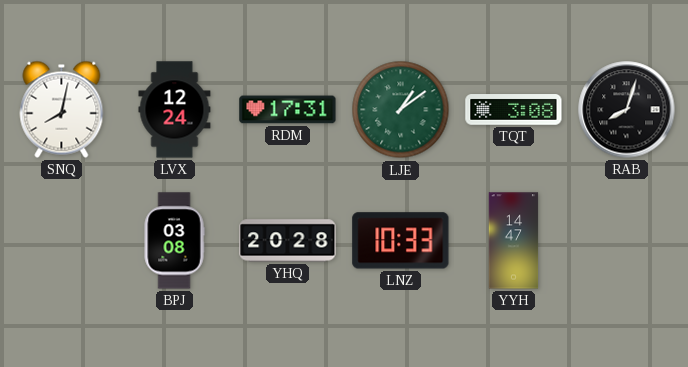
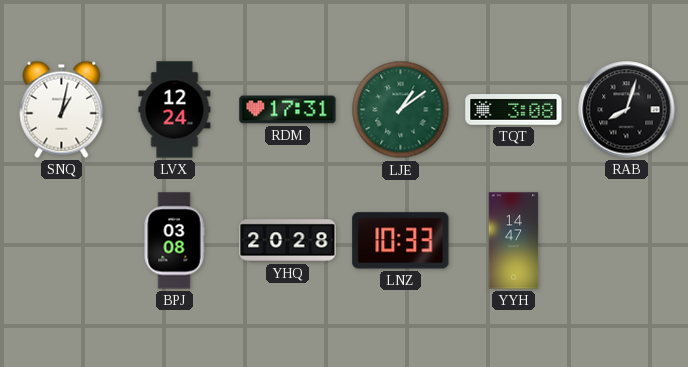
SNQ: 8:02 -> 1:02
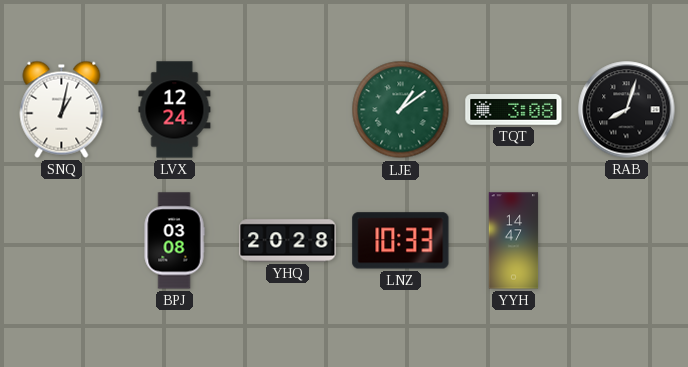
RDM: 17:31 -> none
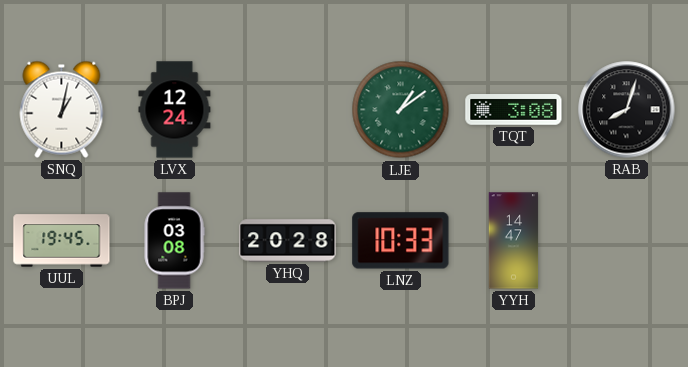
UUL: none -> 19:45
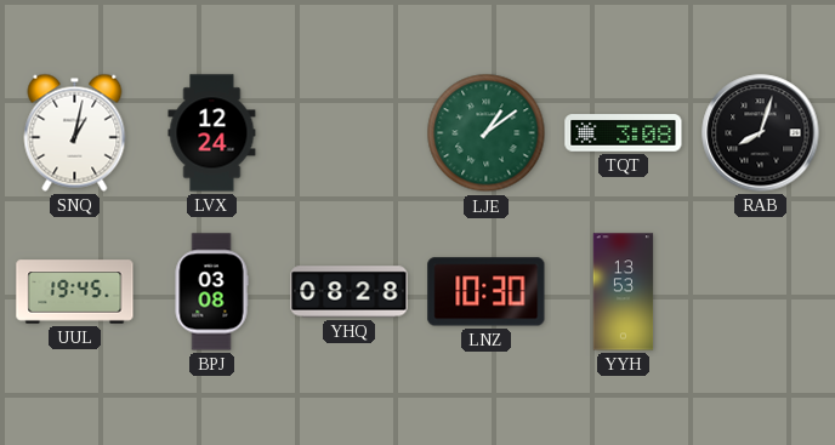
YHQ: 20:28 -> 08:28
LNZ: 10:33 -> 10:30
YYH: 14:47 -> 13:53
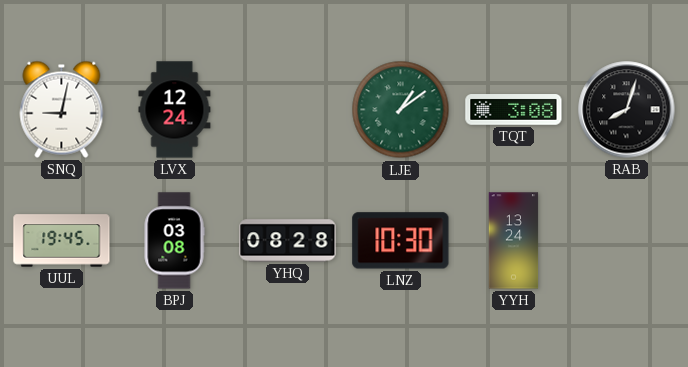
SNQ: 1:02 -> 9:02
YYH: 13:53 -> 13:24
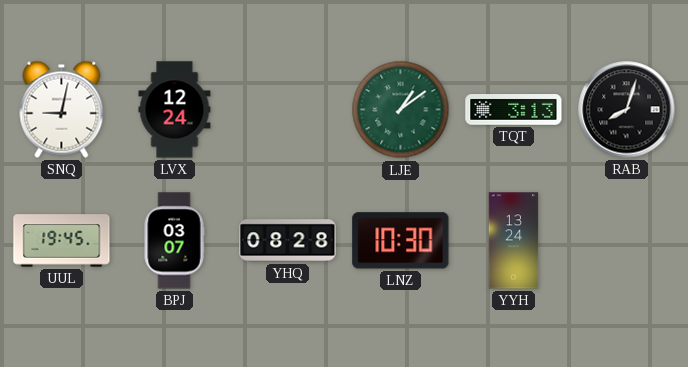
TQT: 3:08 -> 3:13
BPJ: 03:08 -> 03:07
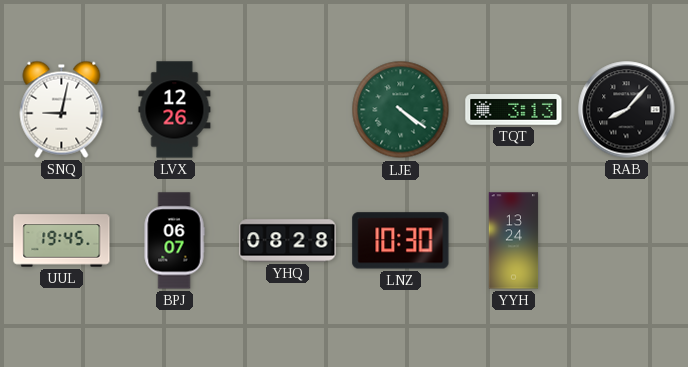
LVX: 12:24 -> 12:26
LJE: 1:09 -> 4:21
RAB: 8:03 -> 8:07
BPJ: 03:07 -> 06:07
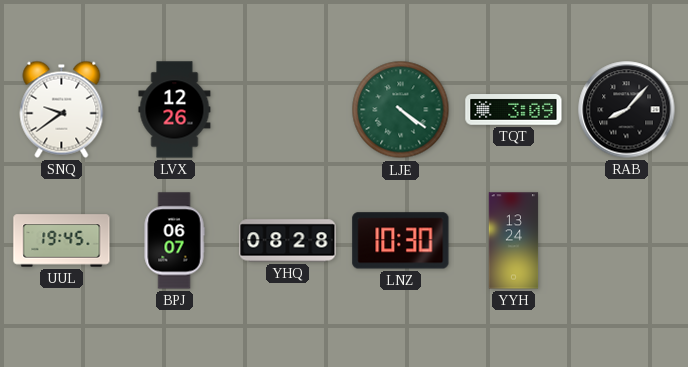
SNQ: 9:02 -> 9:39
TQT: 3:13 -> 3:09
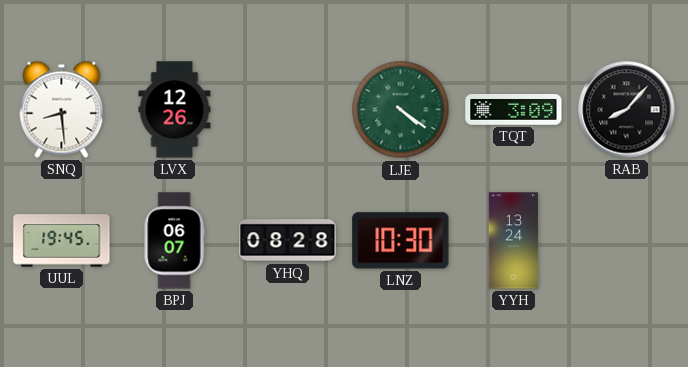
SNQ: 9:39 -> 8:29
